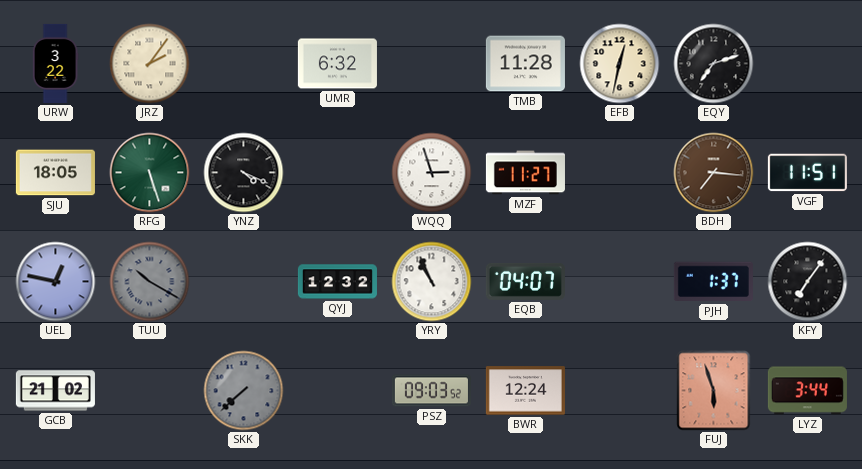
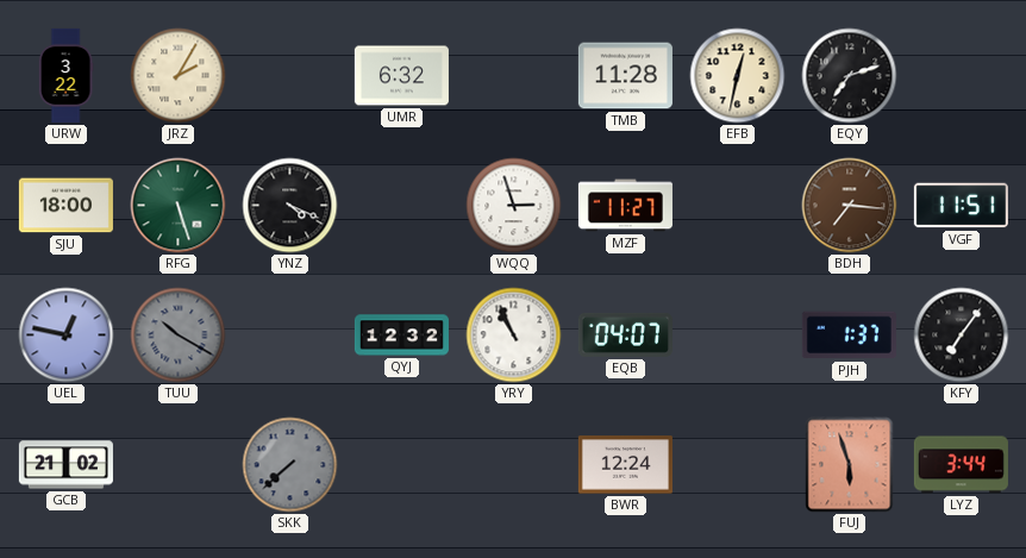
JRZ: 2:06 -> 2:05
SJU: 18:05 -> 18:00
PSZ: 09:03 -> none
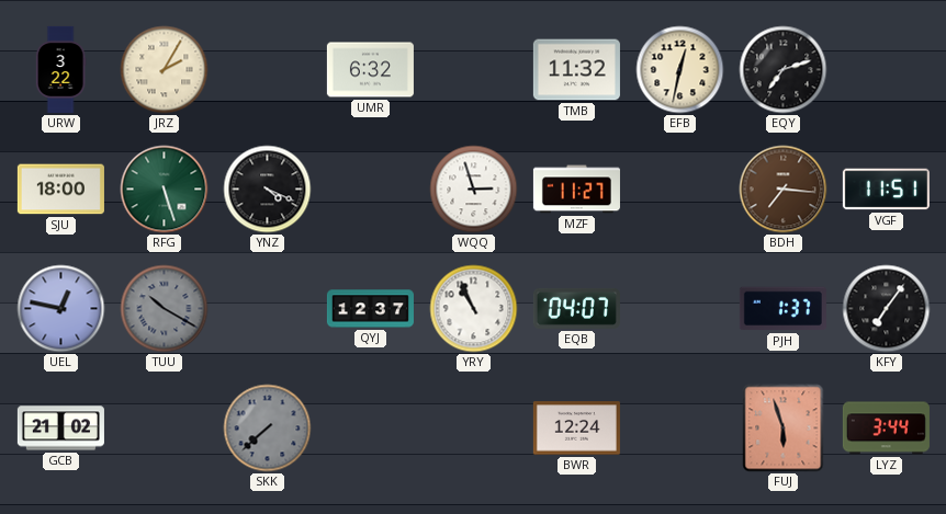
TMB: 11:28 -> 11:32
QYJ: 12:32 -> 12:37
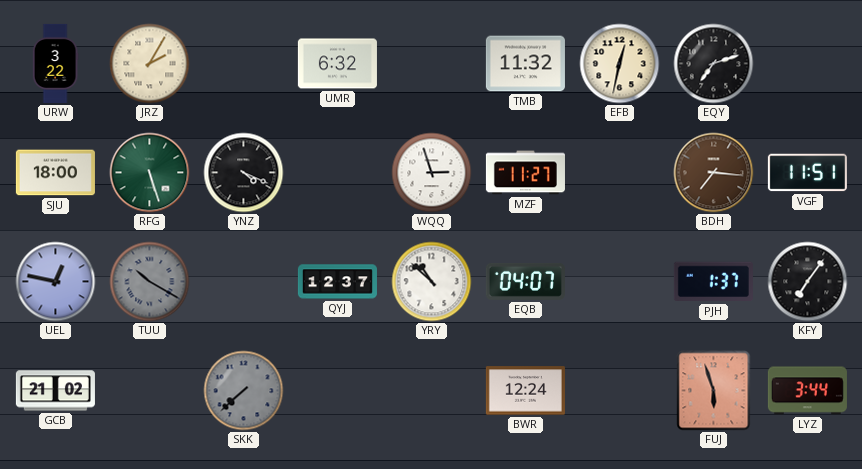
YRY: 10:56 -> 10:52
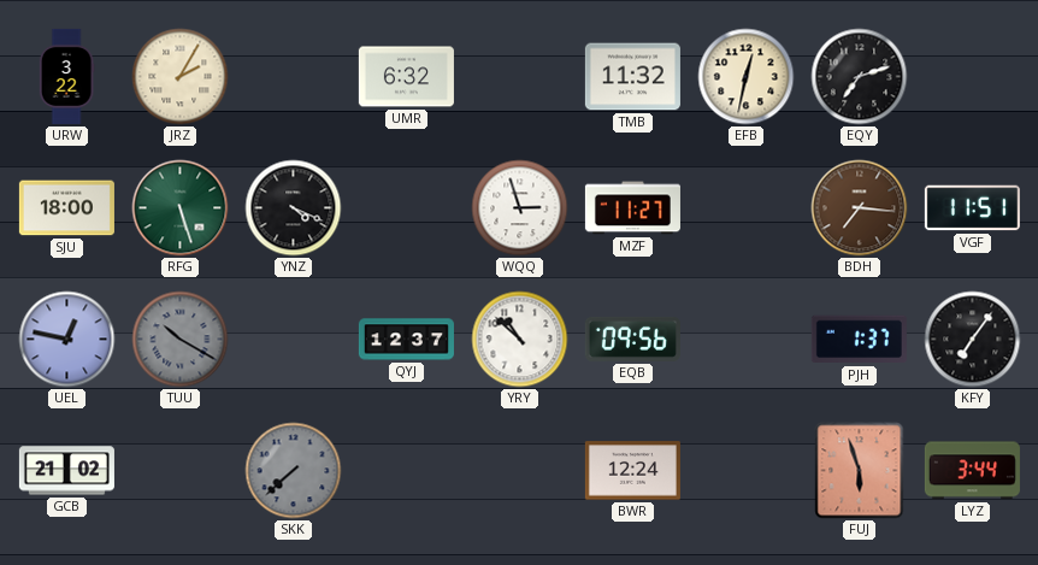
EQB: 04:07 -> 09:56
